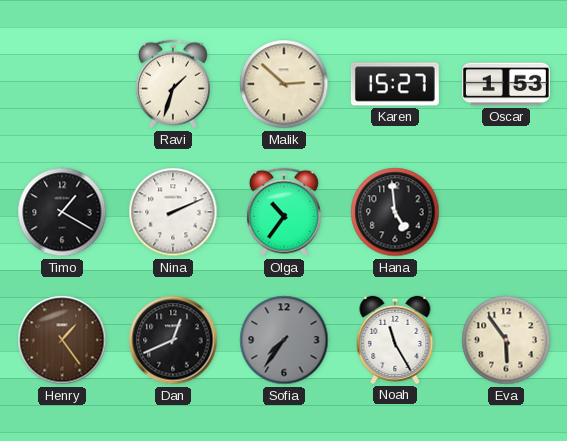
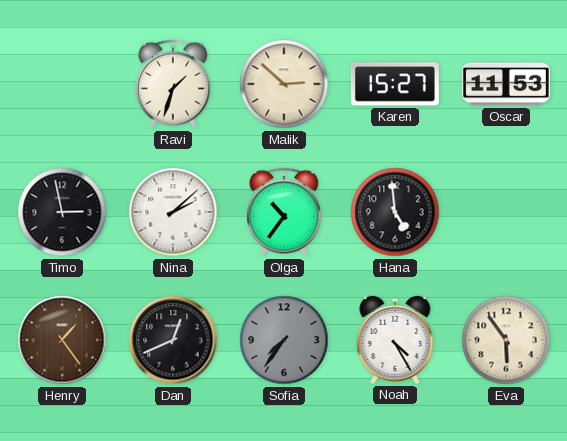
Oscar: 1:53 -> 11:53
Timo: 1:20 -> 2:58
Nina: 2:11 -> 2:08
Noah: 11:25 -> 4:25
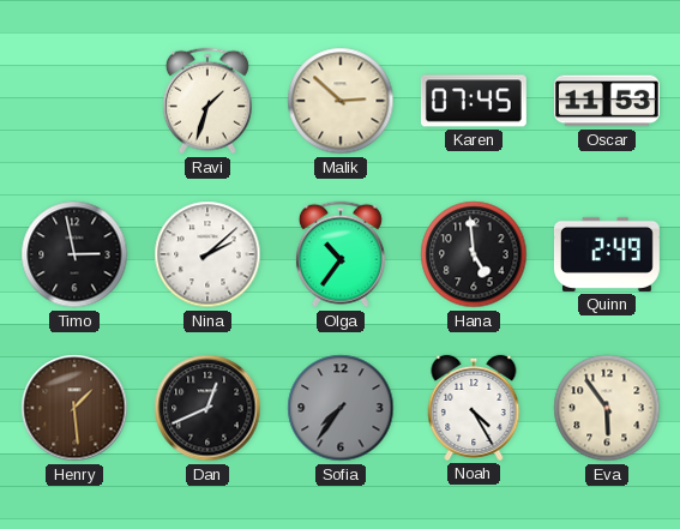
Karen: 15:27 -> 07:45
Quinn: none -> 2:49
Henry: 1:24 -> 1:29
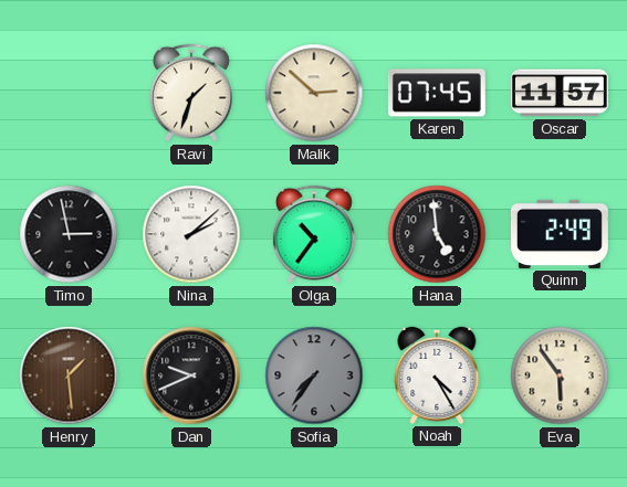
Oscar: 11:53 -> 11:57
Dan: 12:41 -> 9:41
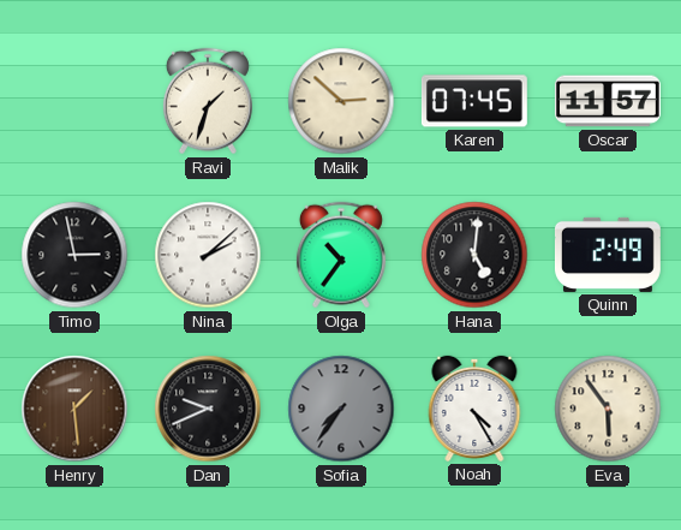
Hana: 4:59 -> 5:01
